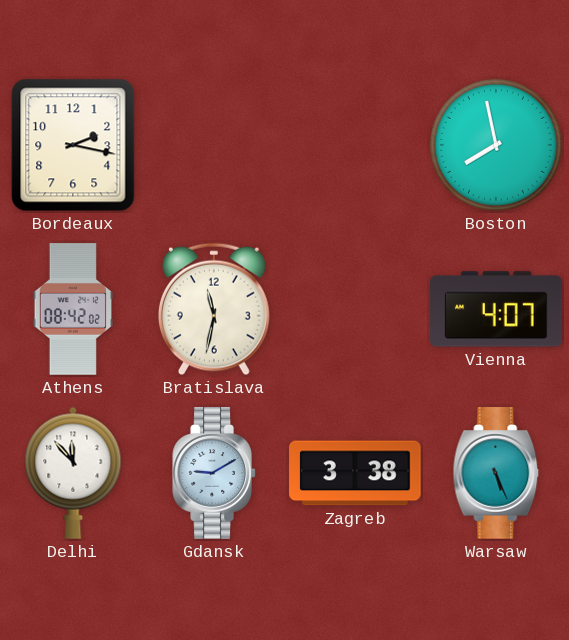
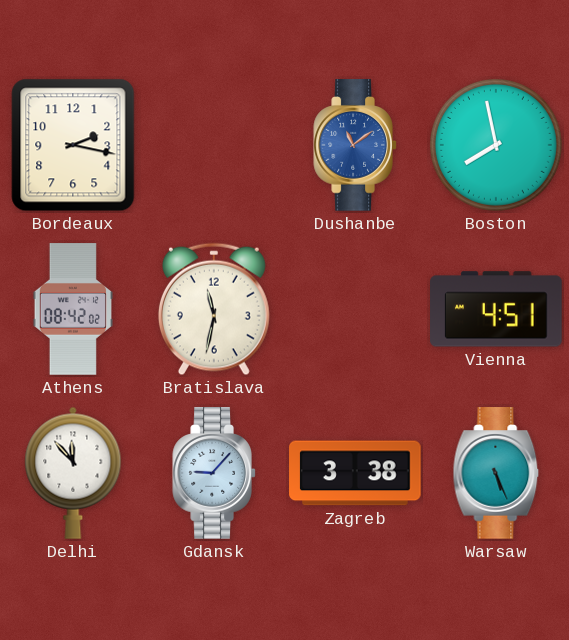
Dushanbe: none -> 11:09
Vienna: 4:07 -> 4:51
Gdansk: 9:10 -> 9:07
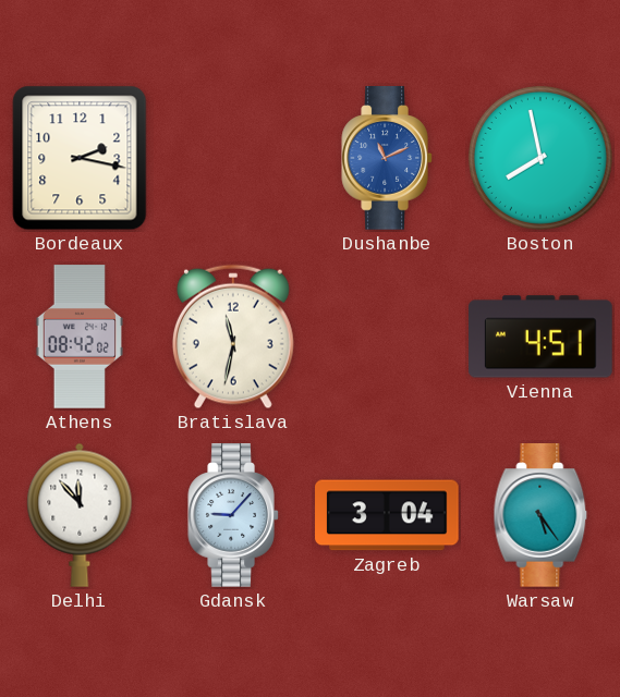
Dushanbe: 11:09 -> 11:11
Zagreb: 3:38 -> 3:04
Warsaw: 5:26 -> 5:24
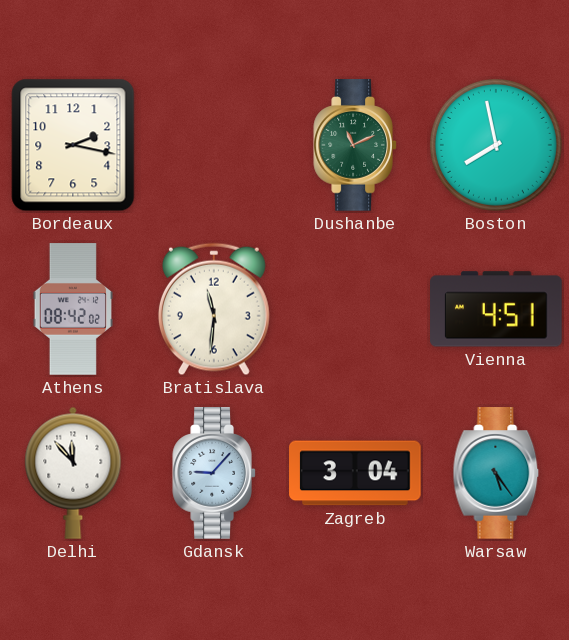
Dushanbe dial: blue -> green
Bratislava: 11:32 -> 11:31
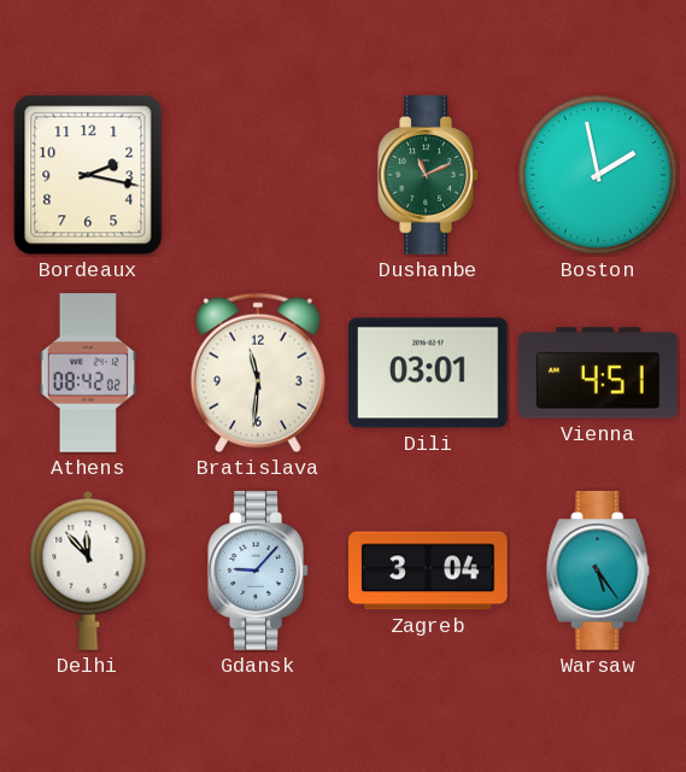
Boston: 7:58 -> 1:58
Dili: none -> 03:01
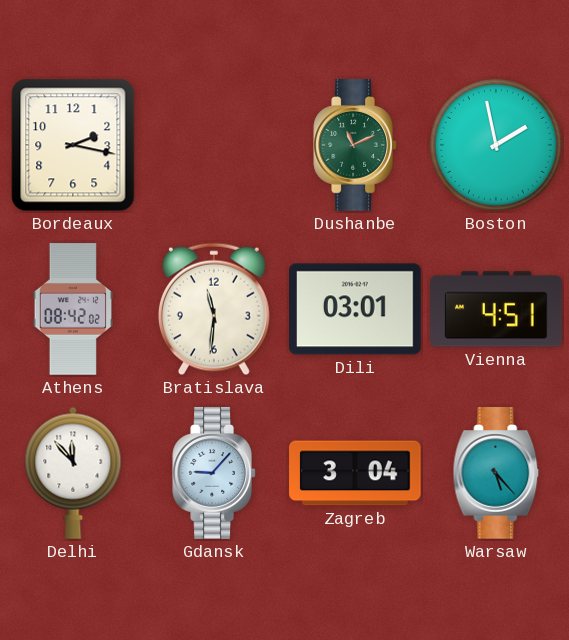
Warsaw: 5:24 -> 5:23
